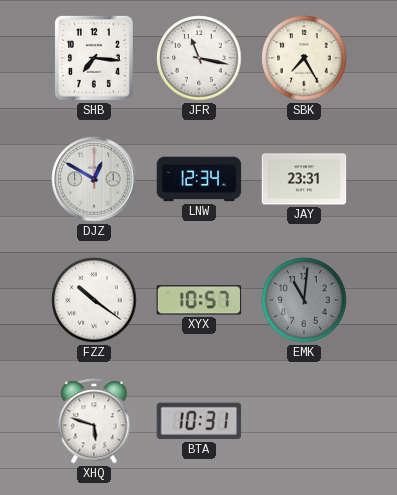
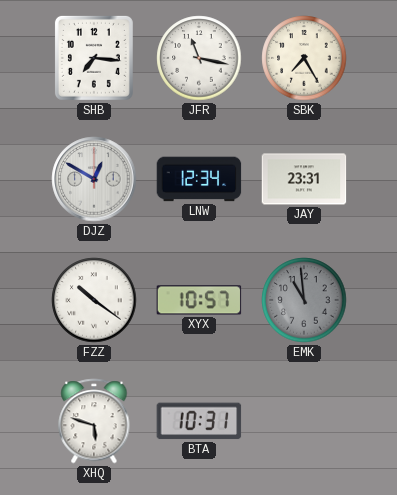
EMK: 11:01 -> 10:59
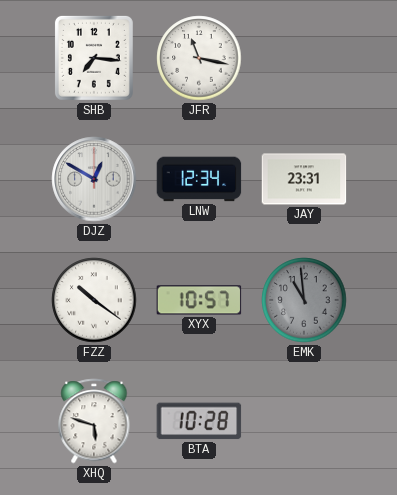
SBK: 7:25 -> none
BTA: 10:31 -> 10:28
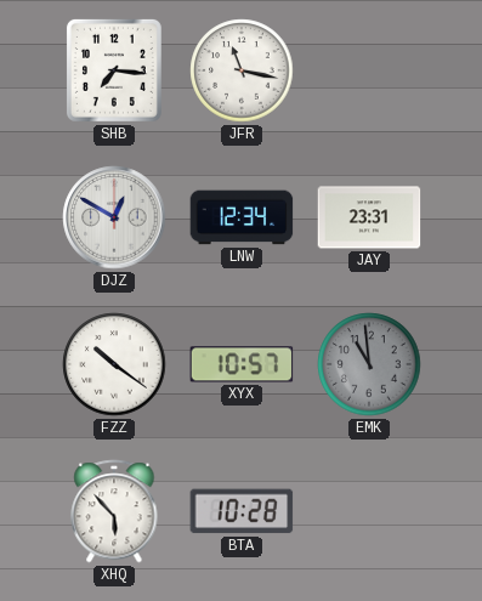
XHQ: 5:48 -> 5:53
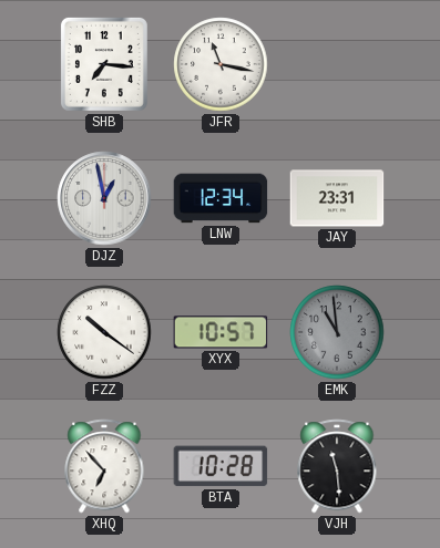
DJZ: 12:50 -> 12:58
XHQ: 5:53 -> 6:53
VJH: none -> 11:29
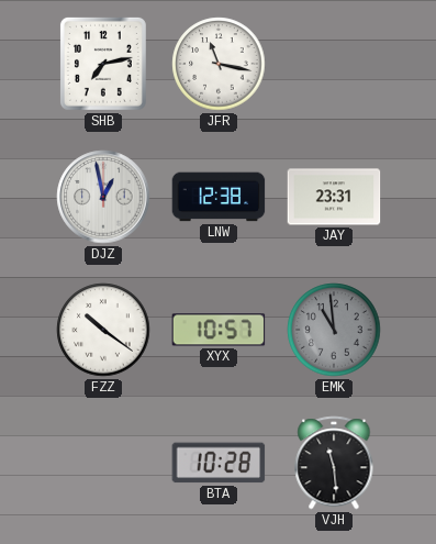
SHB: 7:16 -> 7:13
LNW: 12:34 -> 12:38
XHQ: 6:53 -> none
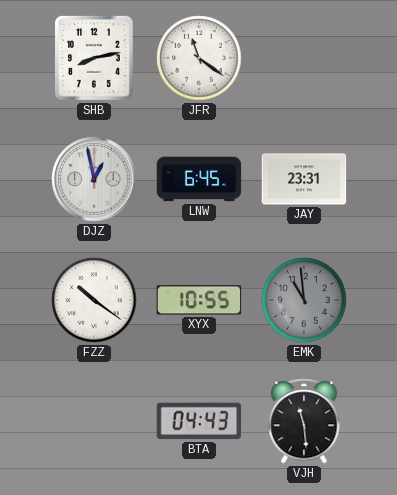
SHB: 7:13 -> 8:13
JFR: 11:17 -> 11:21
LNW: 12:38 -> 6:45
XYX: 10:57 -> 10:55
BTA: 10:28 -> 04:43
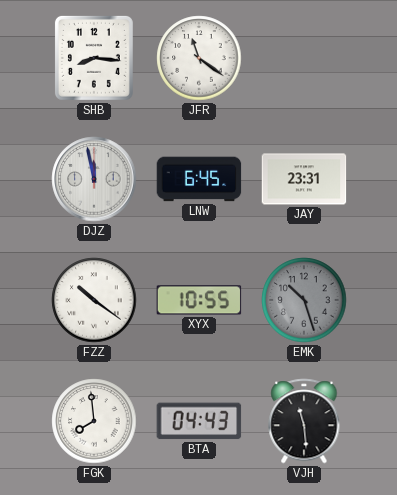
SHB: 8:13 -> 8:16
DJZ: 12:58 -> 11:58
EMK: 10:59 -> 10:27
FGK: none -> 7:59
